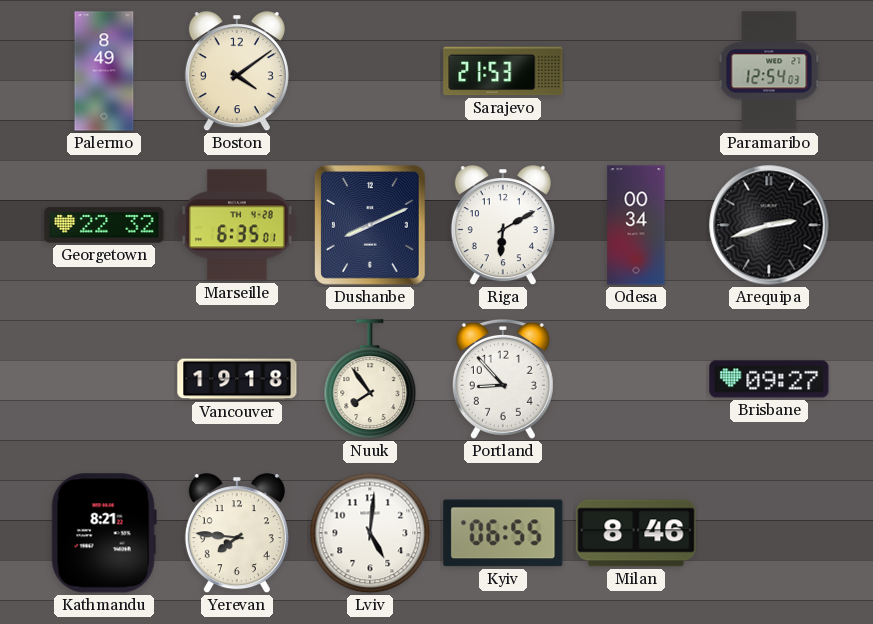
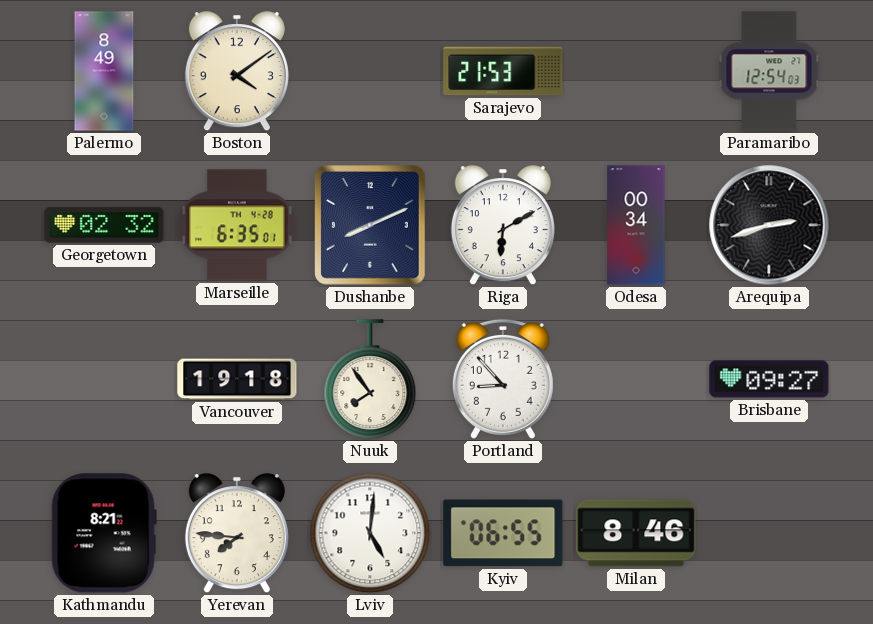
Georgetown: 22:32 -> 02:32
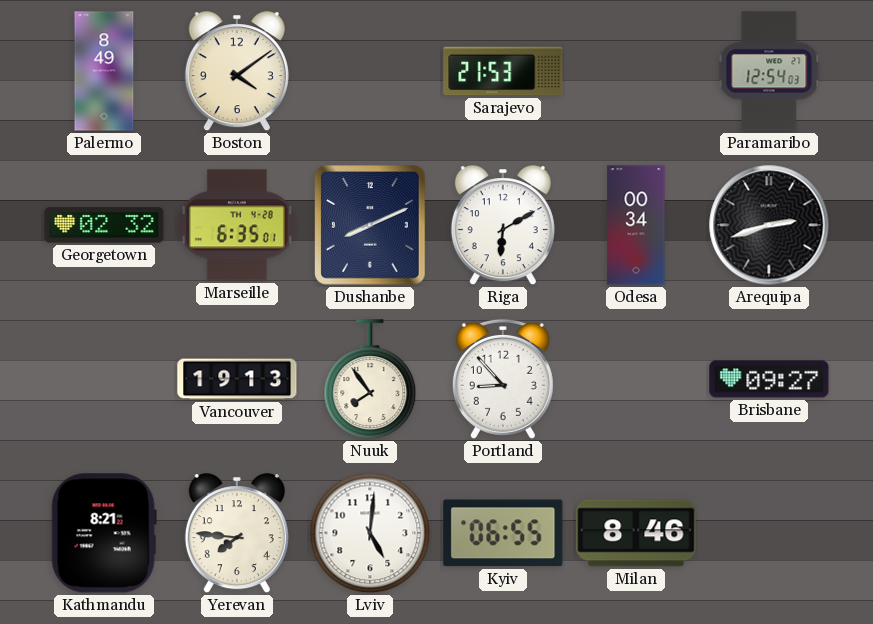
Vancouver: 19:18 -> 19:13
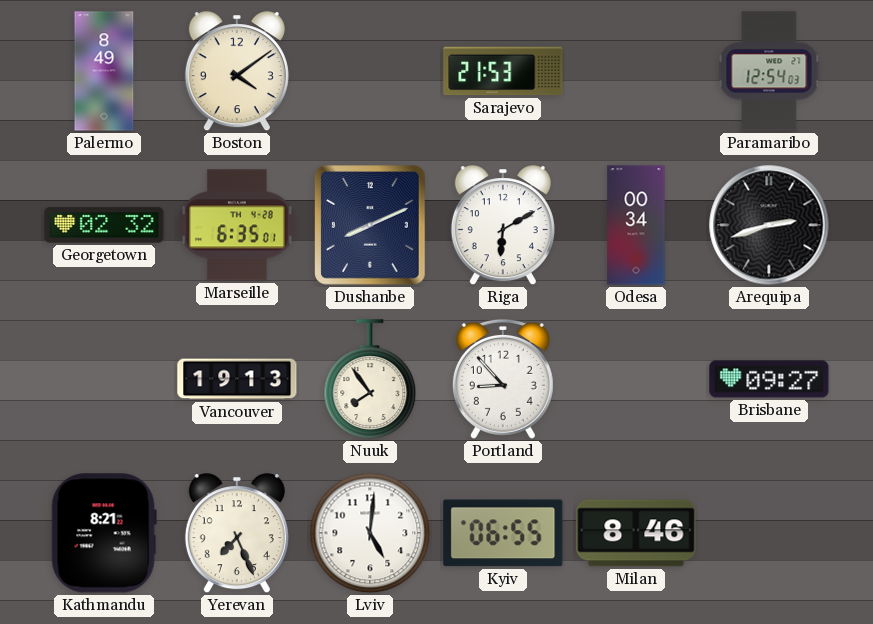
Yerevan: 7:46 -> 7:26
